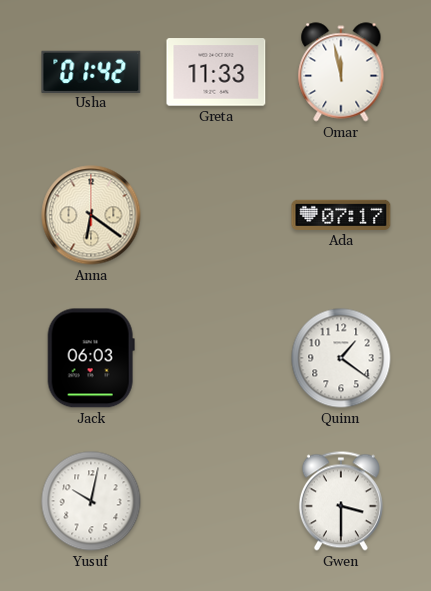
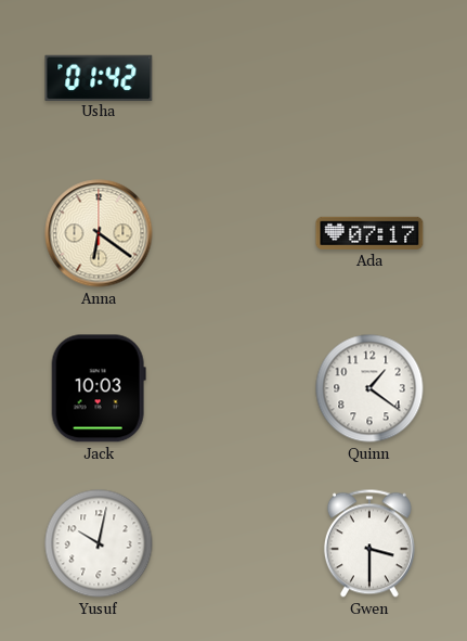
Greta: 11:33 -> none
Omar: 11:58 -> none
Jack: 06:03 -> 10:03
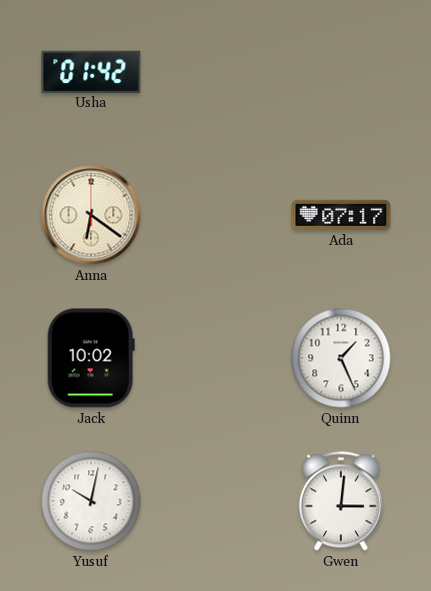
Jack: 10:03 -> 10:02
Quinn: 1:21 -> 1:26
Gwen: 3:30 -> 3:01
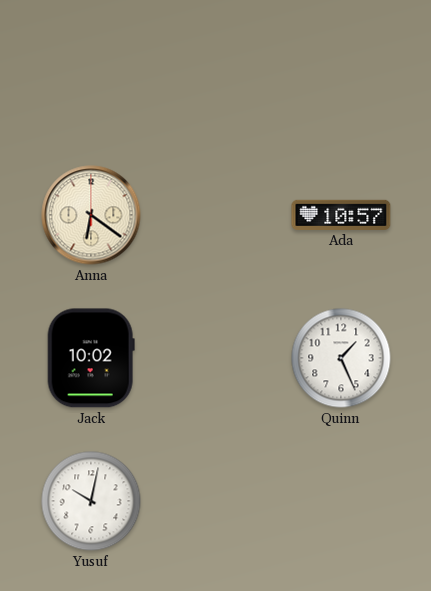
Usha: 01:42 -> none
Ada: 07:17 -> 10:57
Gwen: 3:01 -> none
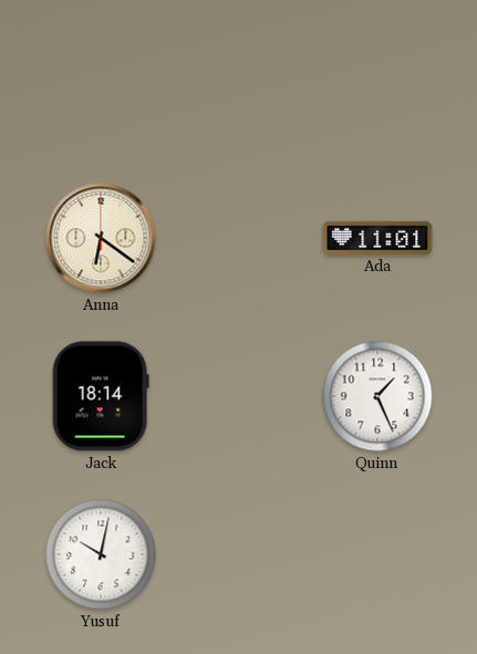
Ada: 10:57 -> 11:01
Jack: 10:02 -> 18:14
